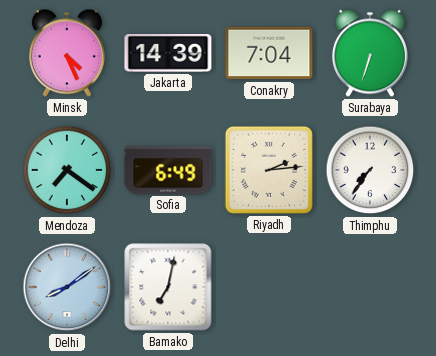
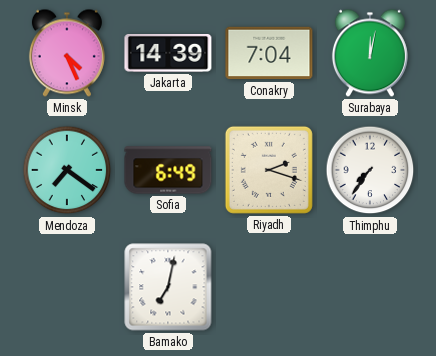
Surabaya: 6:33 -> 12:02
Riyadh: 2:14 -> 2:18
Delhi: 8:09 -> none
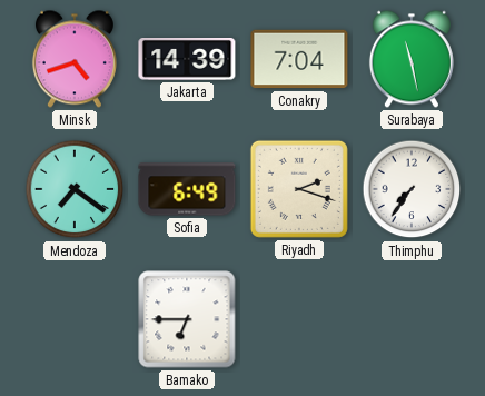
Minsk: 4:26 -> 4:42
Surabaya: 12:02 -> 11:28
Bamako: 7:02 -> 6:45
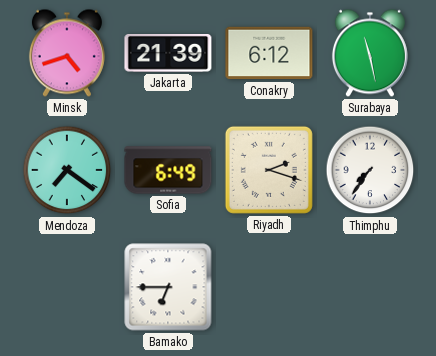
Jakarta: 14:39 -> 21:39
Conakry: 7:04 -> 6:12
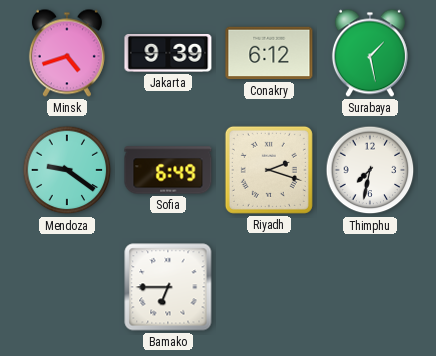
Jakarta: 21:39 -> 9:39
Surabaya: 11:28 -> 1:28
Mendoza: 7:21 -> 9:21
Thimphu: 7:36 -> 7:32
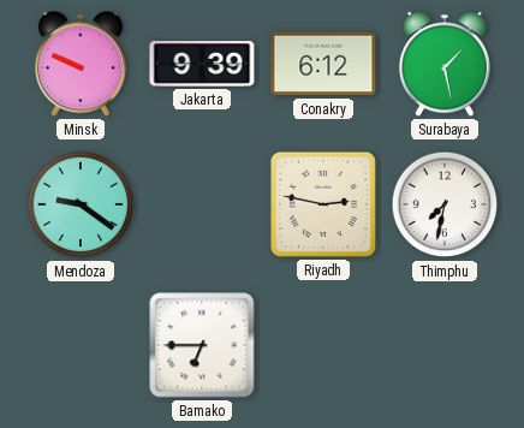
Minsk: 4:42 -> 9:49
Sofia: 6:49 -> none
Riyadh: 2:18 -> 2:47
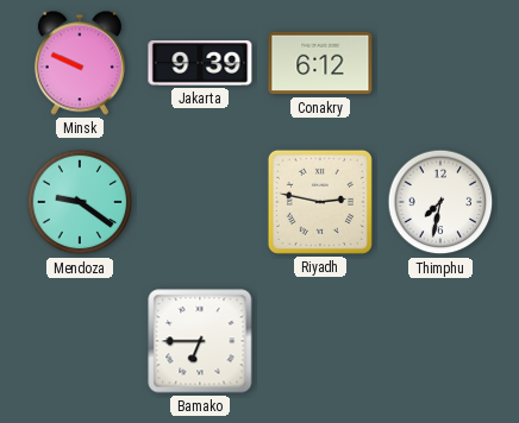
Surabaya: 1:28 -> none
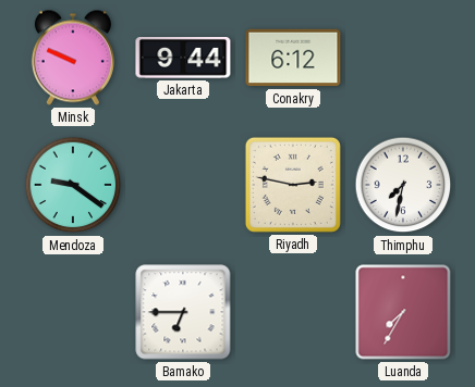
Jakarta: 9:39 -> 9:44
Luanda: none -> 7:35
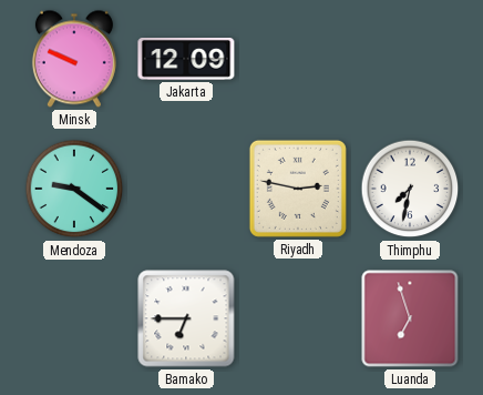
Jakarta: 9:44 -> 12:09
Conakry: 6:12 -> none
Luanda: 7:35 -> 6:57
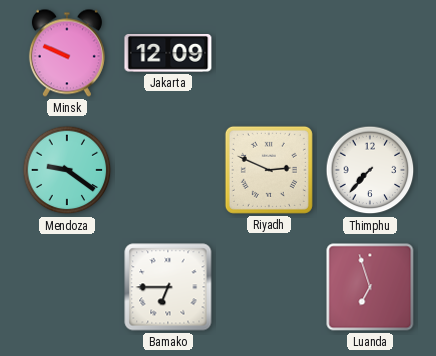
Riyadh: 2:47 -> 2:49
Thimphu: 7:32 -> 7:37
